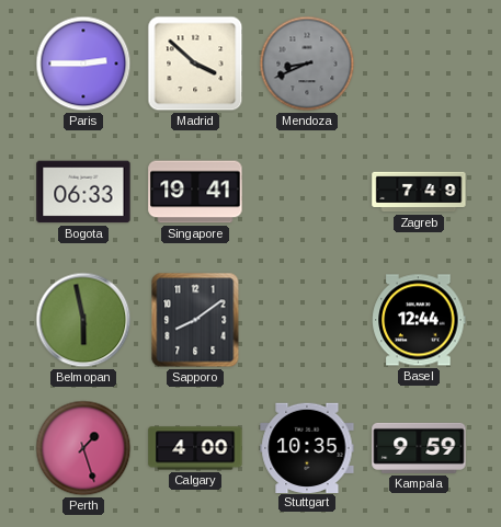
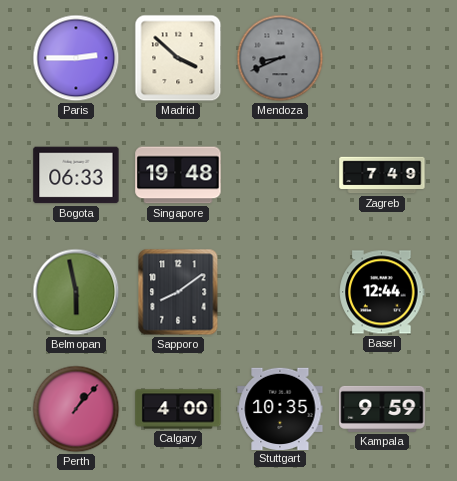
Singapore: 19:41 -> 19:48
Perth: 1:27 -> 1:07
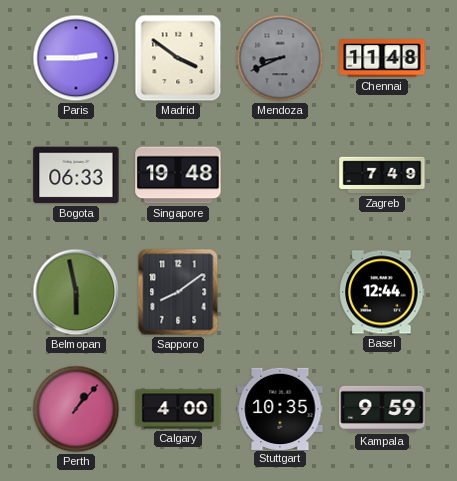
Madrid: 3:52 -> 3:51
Chennai: none -> 11:48
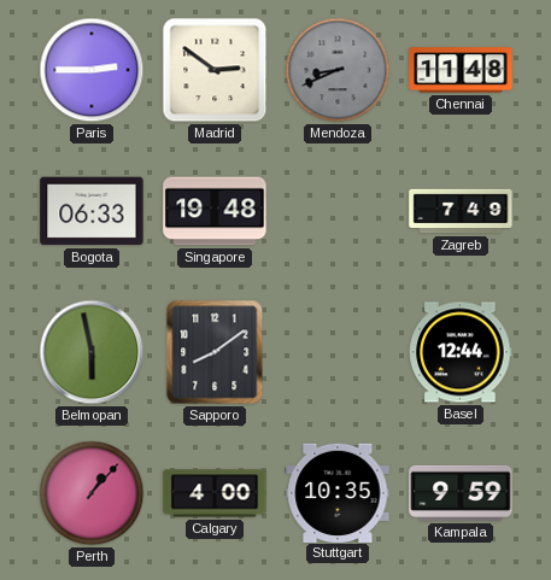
Madrid: 3:51 -> 2:51
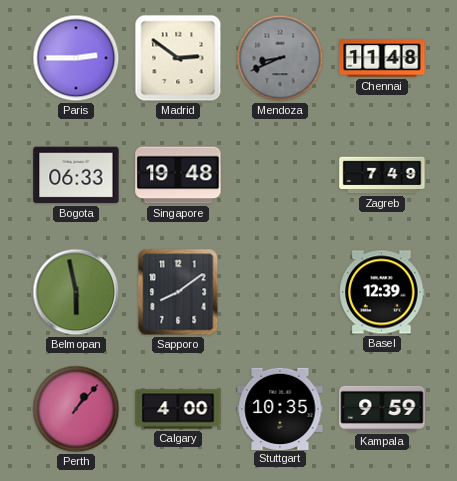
Basel: 12:44 -> 12:39
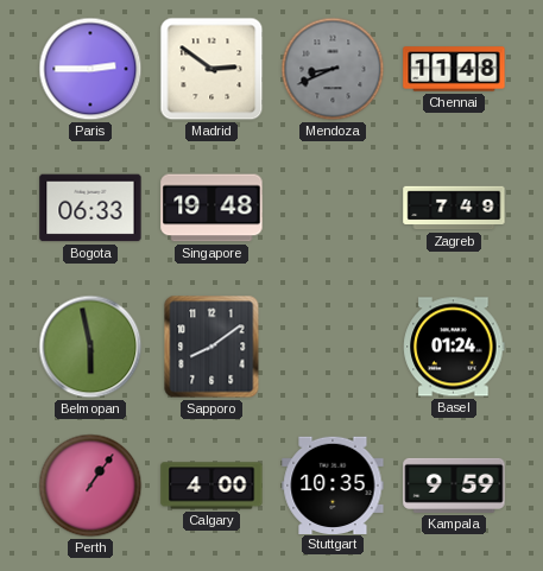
Basel: 12:39 -> 01:24
Perth: 1:07 -> 1:06
